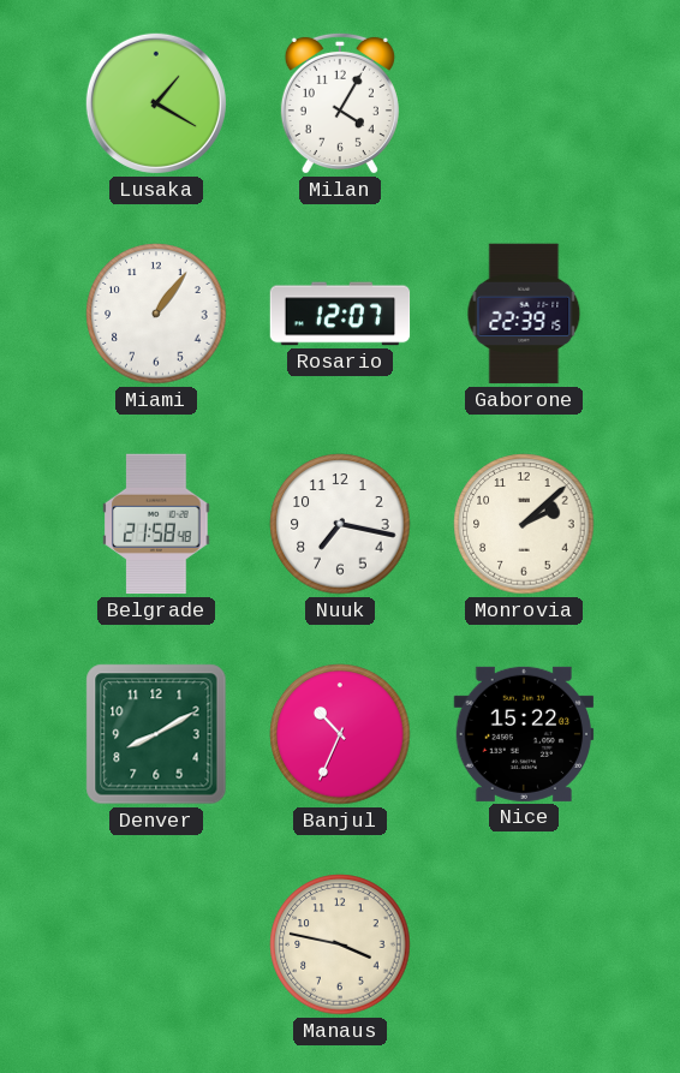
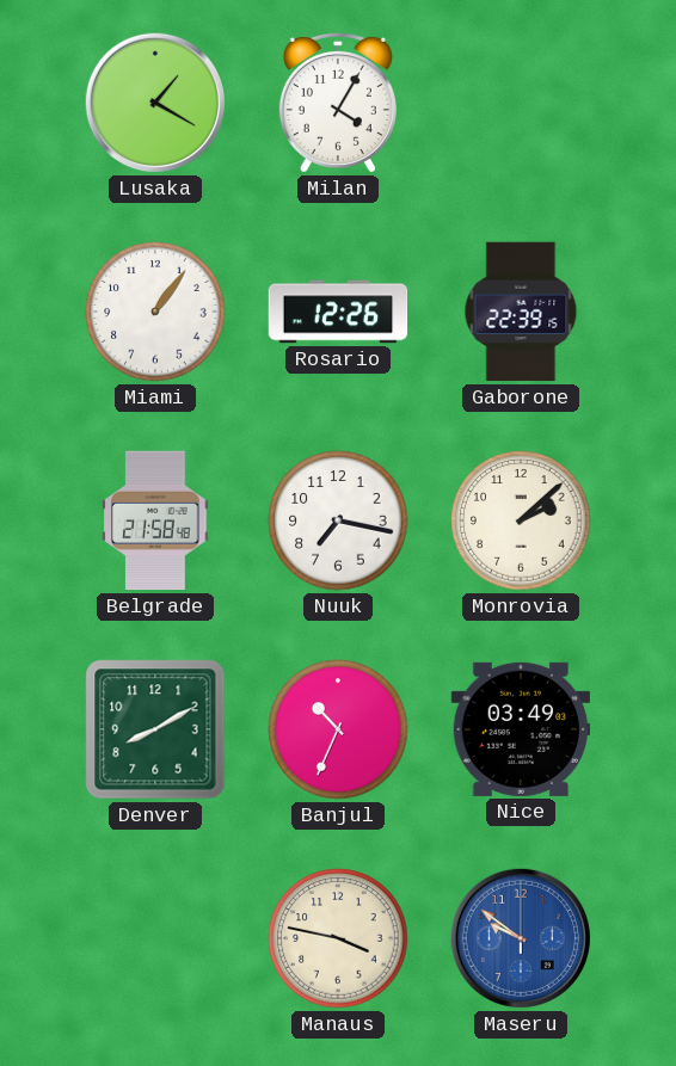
Rosario: 12:07 -> 12:26
Nice: 15:22 -> 03:49
Maseru: none -> 9:51
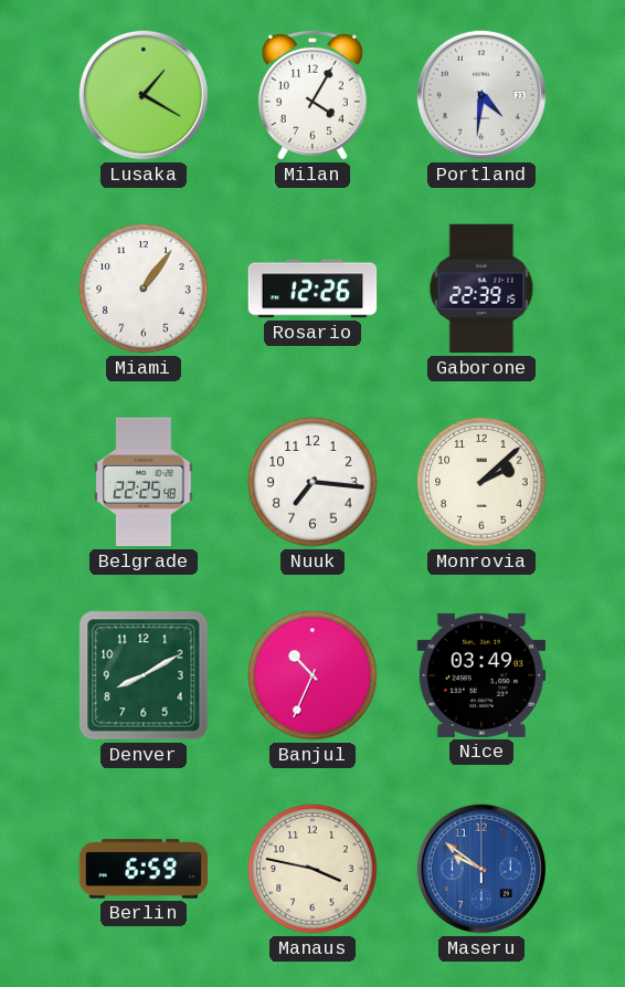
Portland: none -> 4:31
Belgrade: 21:58 -> 22:25
Nuuk: 7:17 -> 7:16
Berlin: none -> 6:59
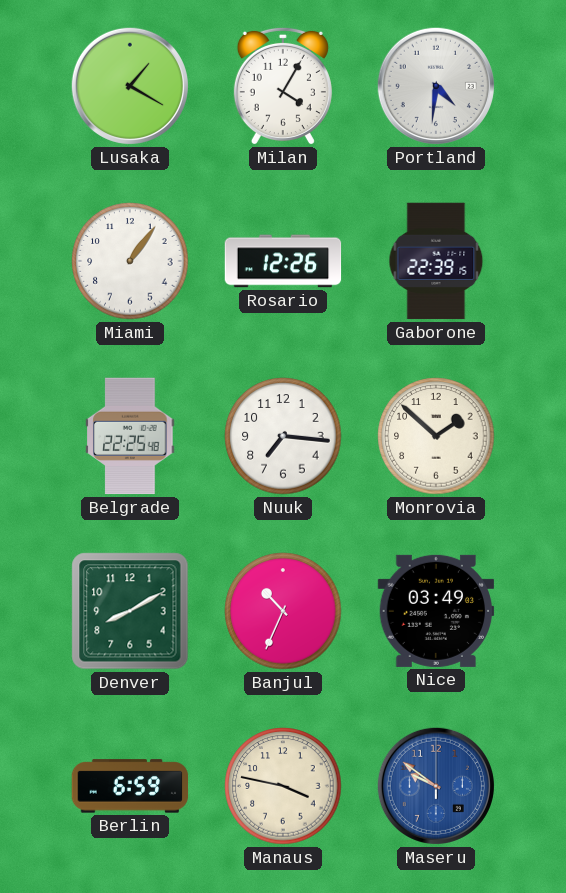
Monrovia: 2:08 -> 1:52
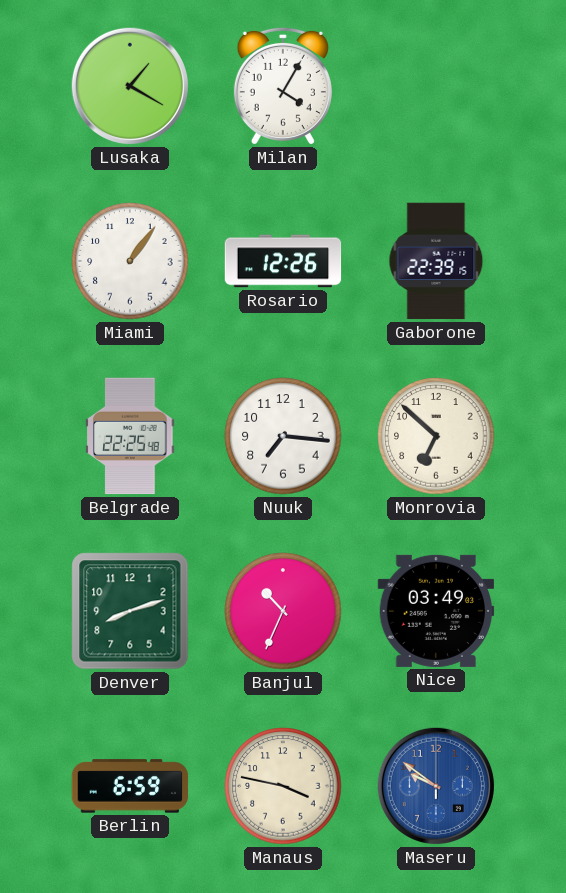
Portland: 4:31 -> none
Monrovia: 1:52 -> 6:52
Denver: 8:10 -> 8:12
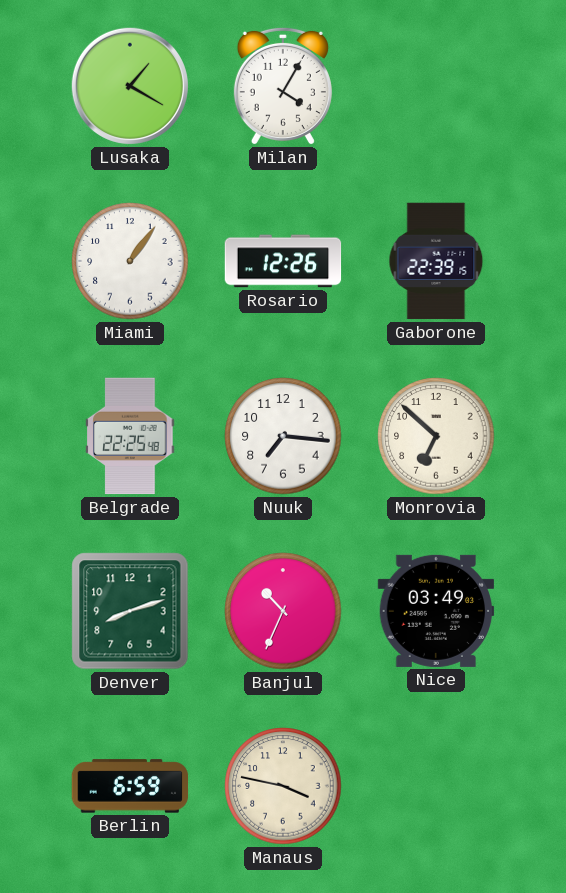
Maseru: 9:51 -> none
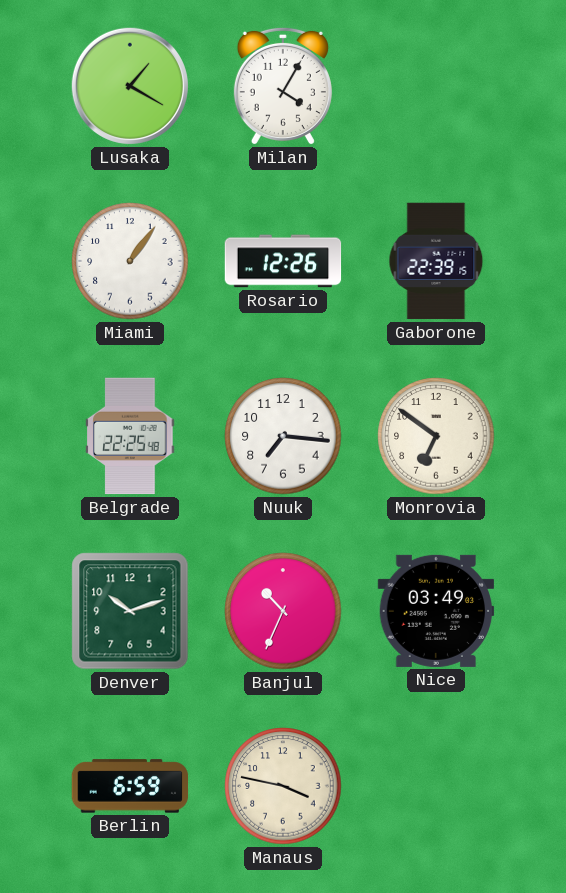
Monrovia: 6:52 -> 6:51
Denver: 8:12 -> 10:12
